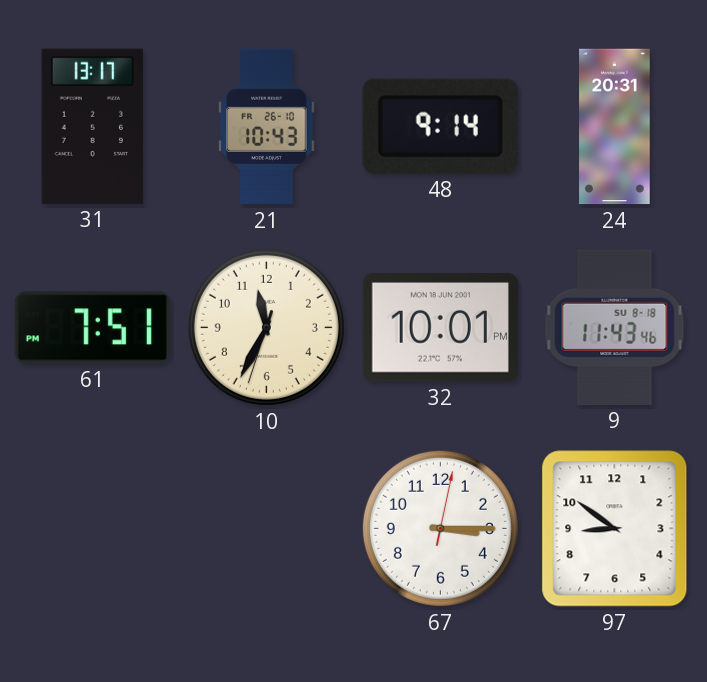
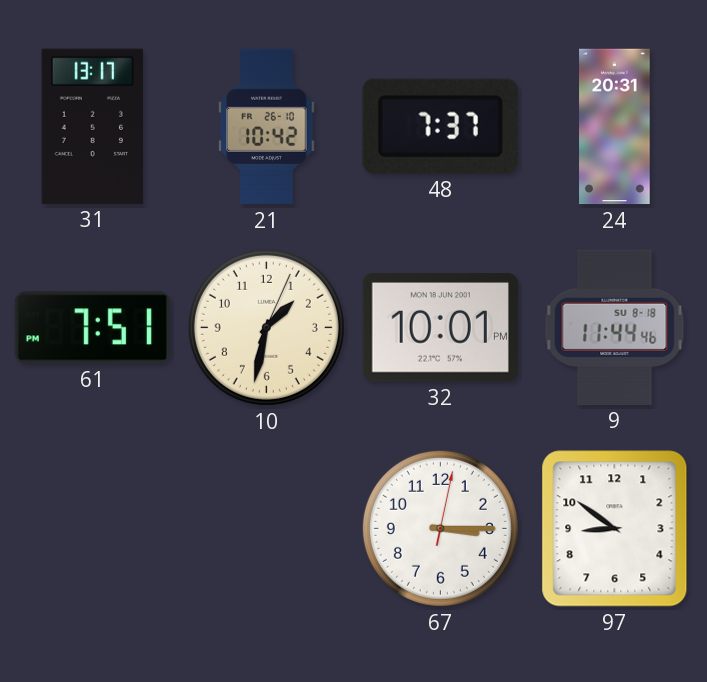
21: 10:43 -> 10:42
48: 9:14 -> 7:37
10: 11:34 -> 1:32
9: 11:43 -> 11:44
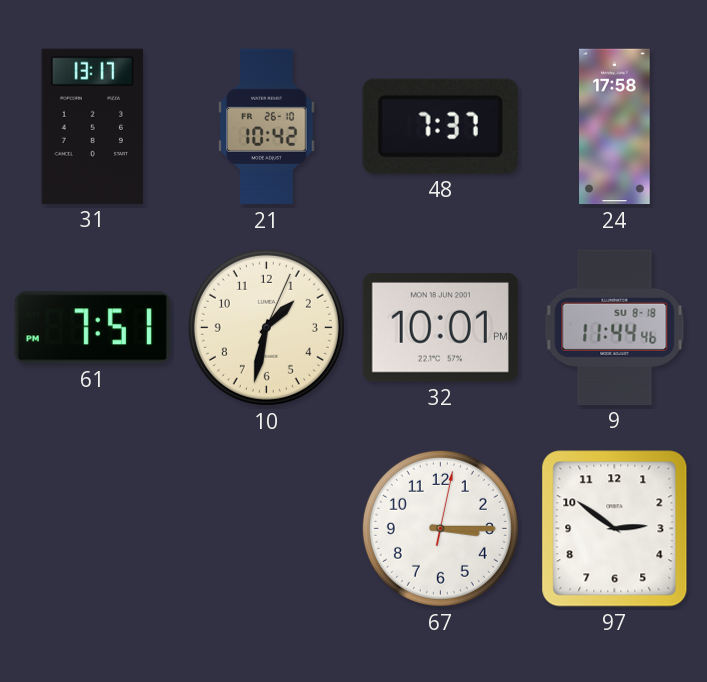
24: 20:31 -> 17:58
97: 8:51 -> 2:51
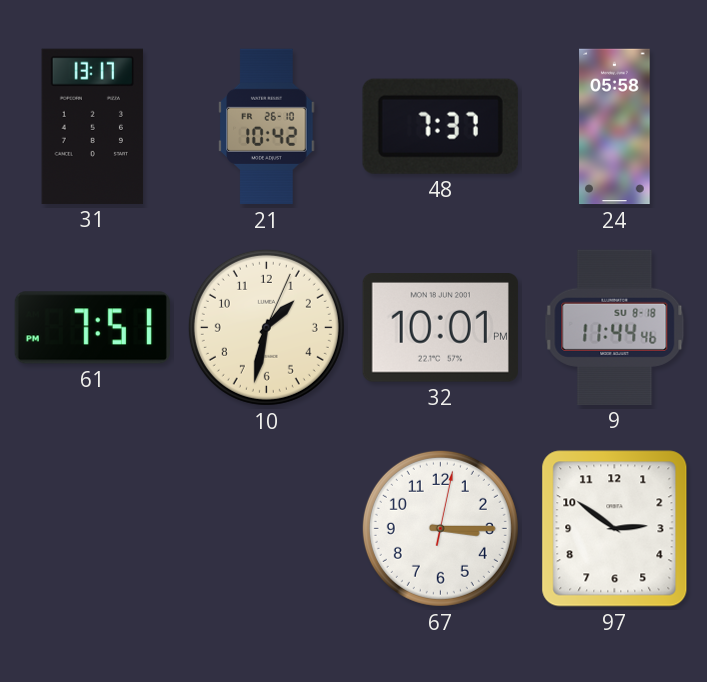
24: 17:58 -> 05:58
